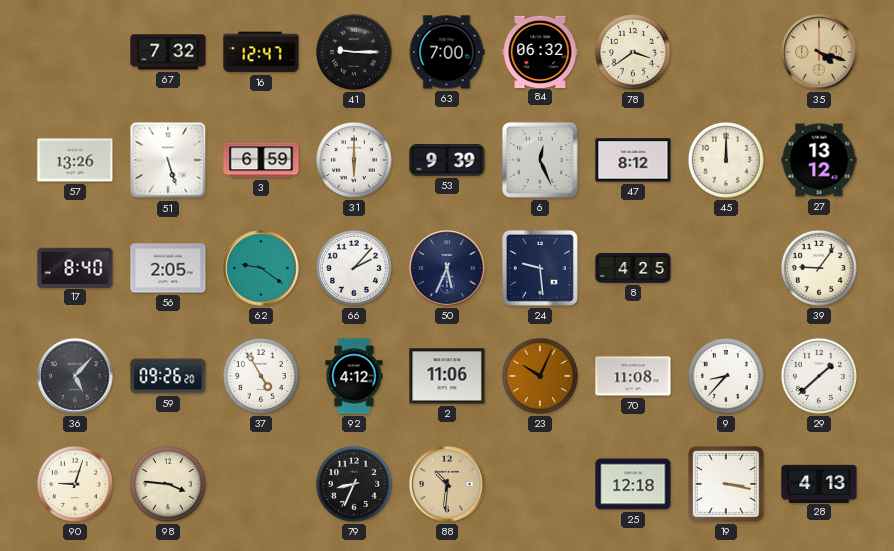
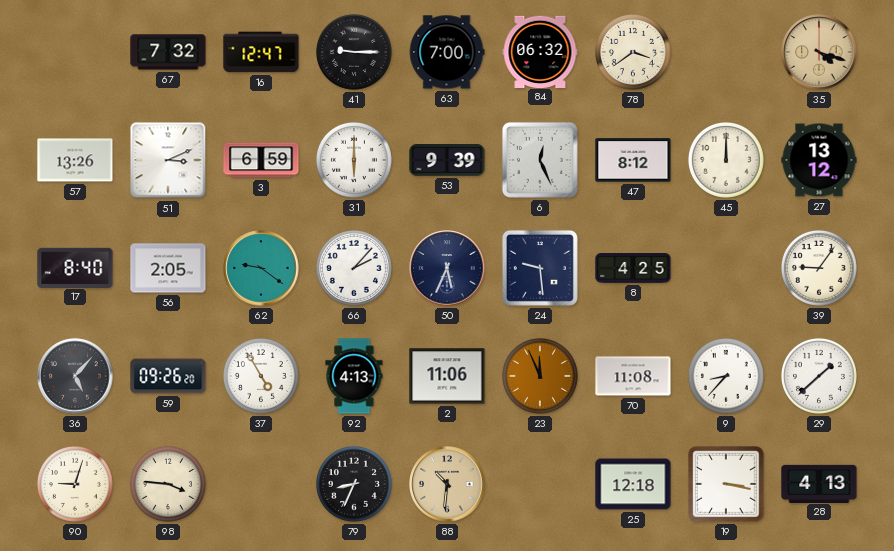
51: 5:27 -> 3:11
92: 4:12 -> 4:13
23: 10:04 -> 11:56
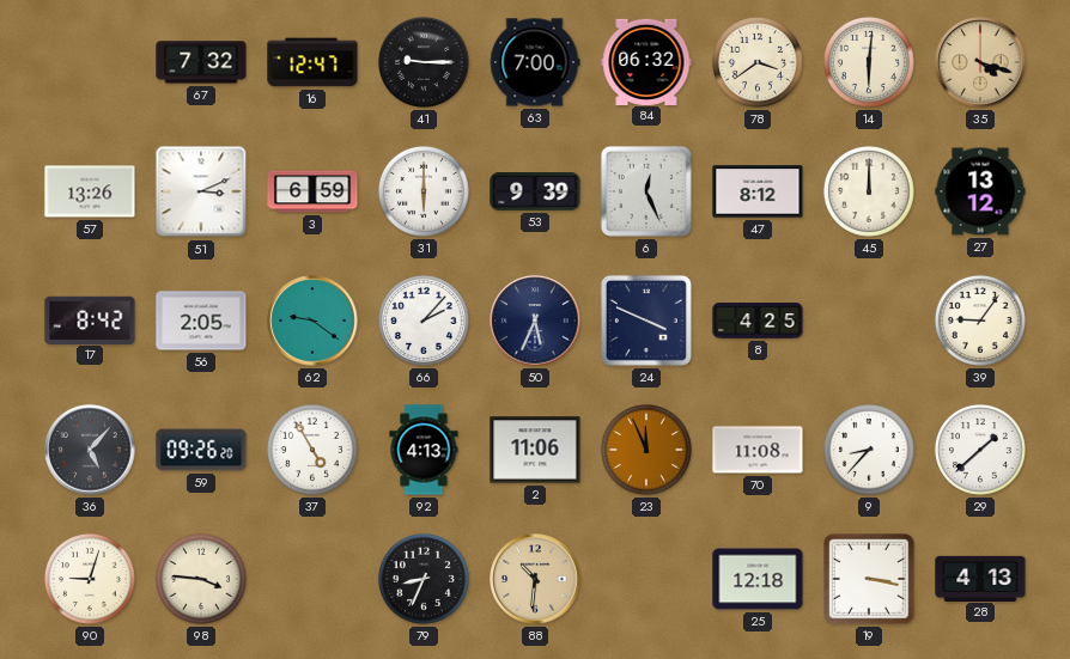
14: none -> 6:01
17: 8:40 -> 8:42
24: 9:29 -> 3:49
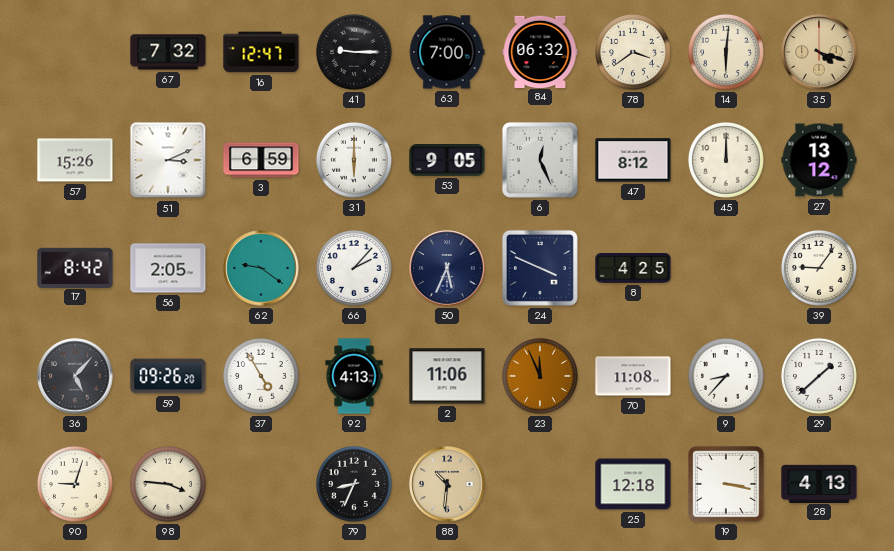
57: 13:26 -> 15:26
53: 9:39 -> 9:05
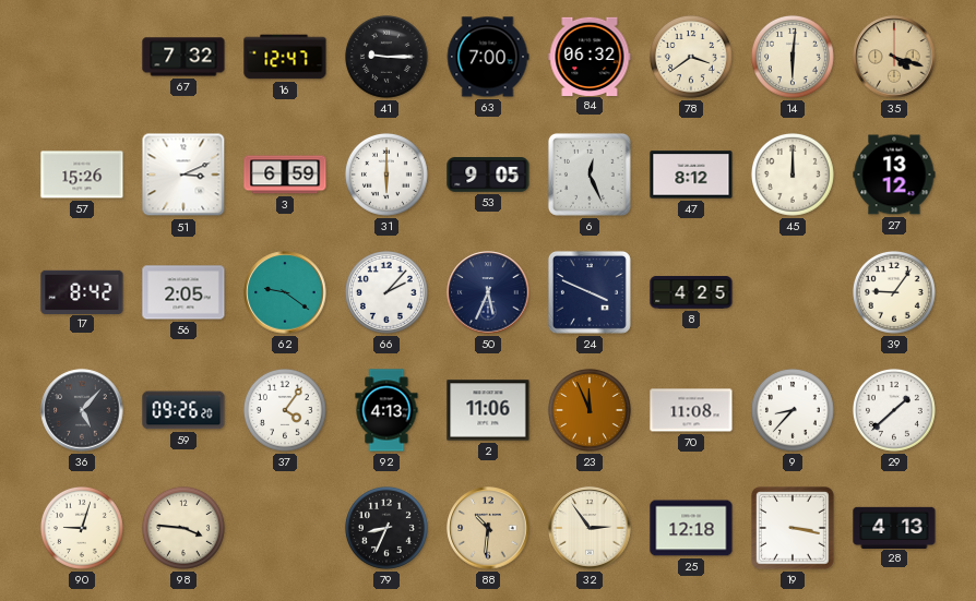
37: 4:55 -> 4:06
32: none -> 2:54
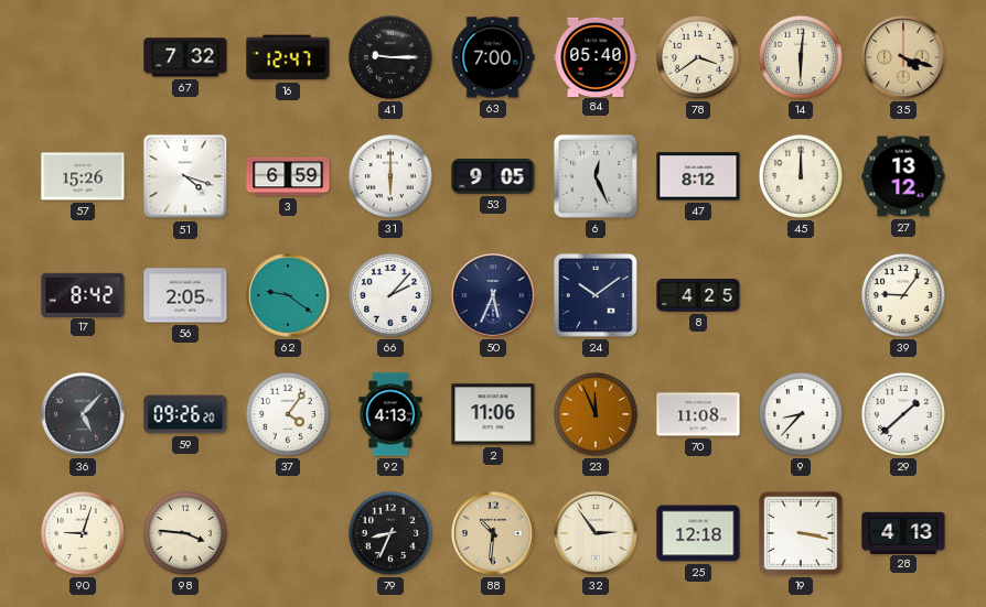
84: 06:32 -> 05:40
51: 3:11 -> 4:18
24: 3:49 -> 10:09
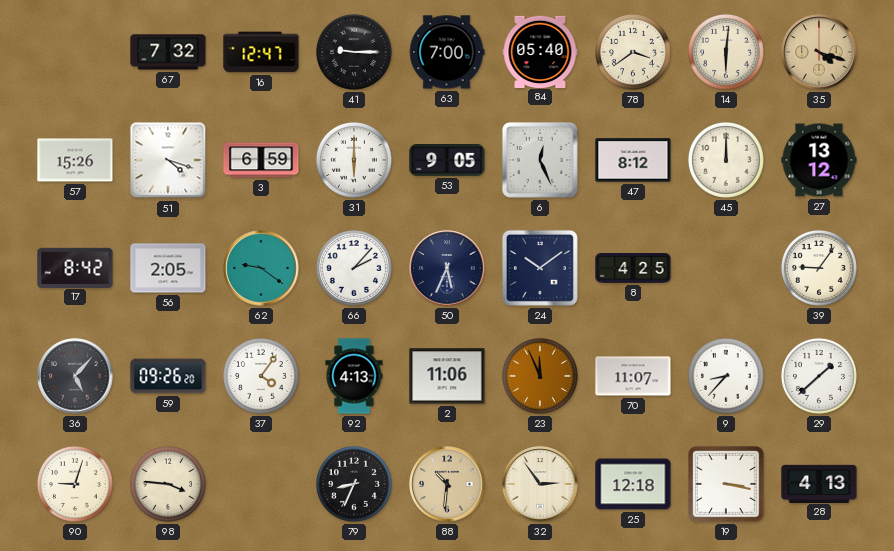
70: 11:08 -> 11:07
